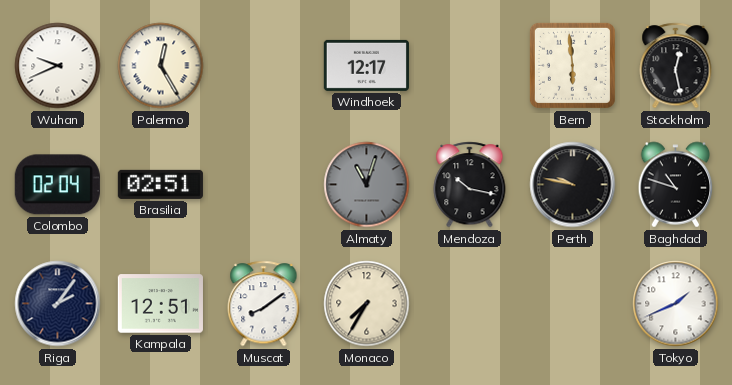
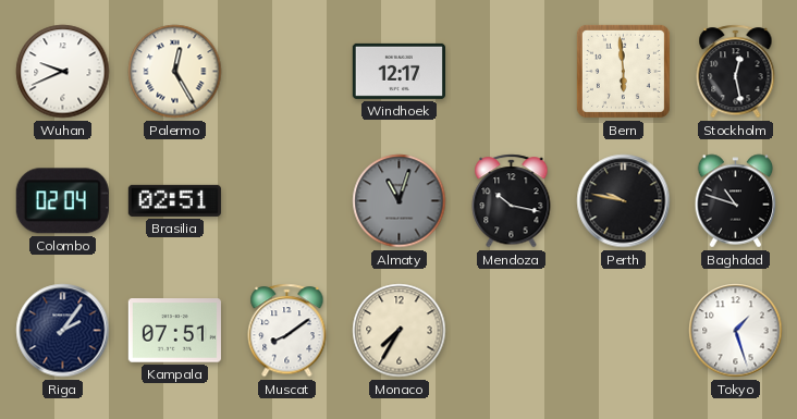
Kampala: 12:51 -> 07:51
Tokyo: 1:41 -> 1:27
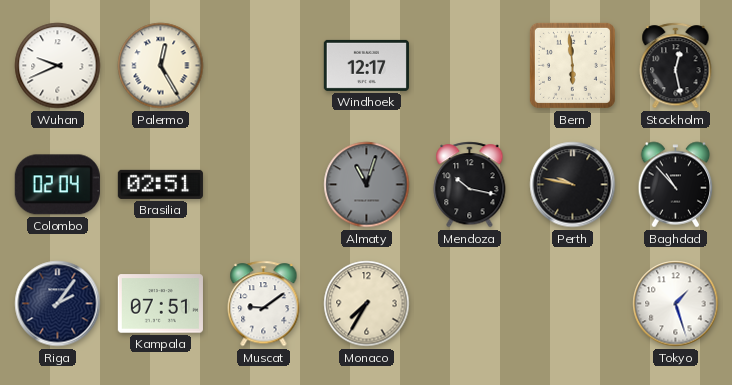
Baghdad: 10:48 -> 10:53
Muscat: 8:09 -> 9:09
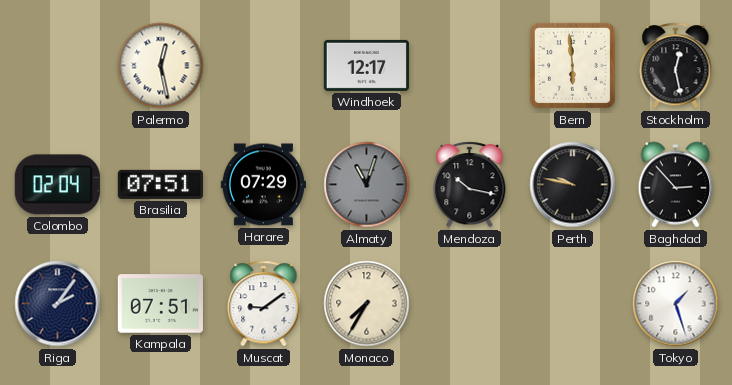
Wuhan: 9:41 -> none
Palermo: 12:25 -> 12:28
Brasilia: 02:51 -> 07:51
Harare: none -> 07:29
Baghdad: 10:53 -> 2:53
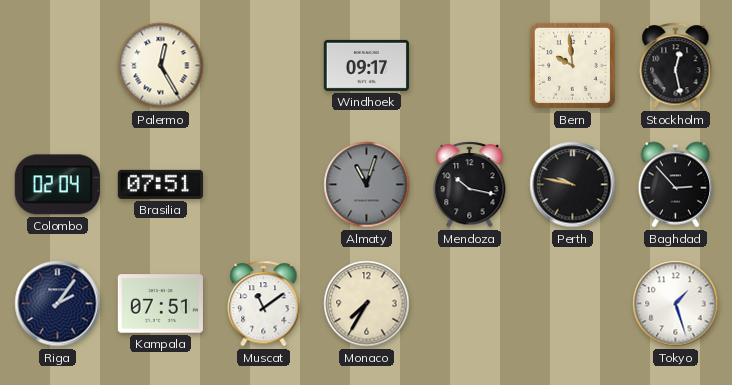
Palermo: 12:28 -> 12:25
Windhoek: 12:17 -> 09:17
Bern: 5:59 -> 9:59
Harare: 07:29 -> none
Muscat: 9:09 -> 11:09
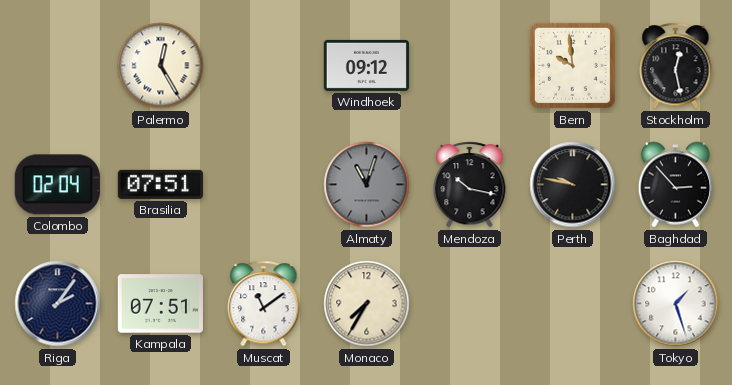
Windhoek: 09:17 -> 09:12
